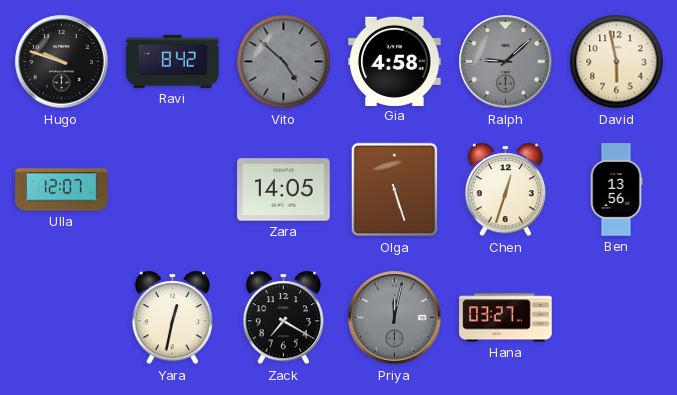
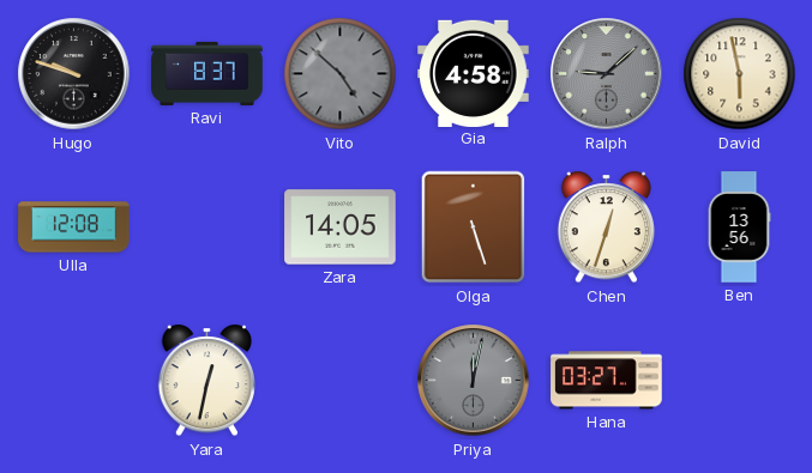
Ravi: 8:42 -> 8:37
Ulla: 12:07 -> 12:08
Zack: 7:20 -> none
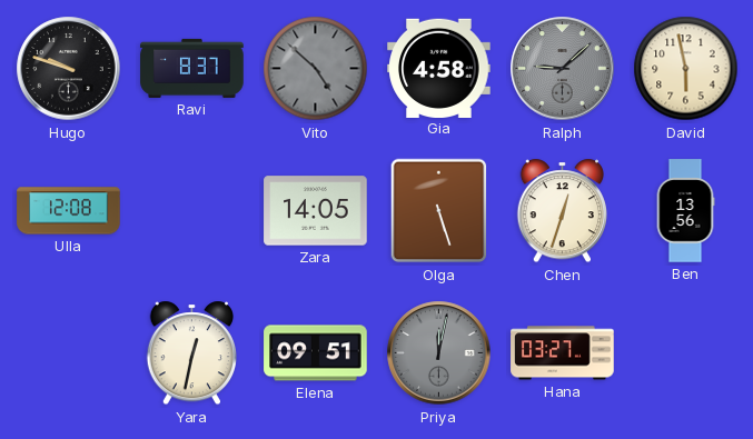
Elena: none -> 09:51
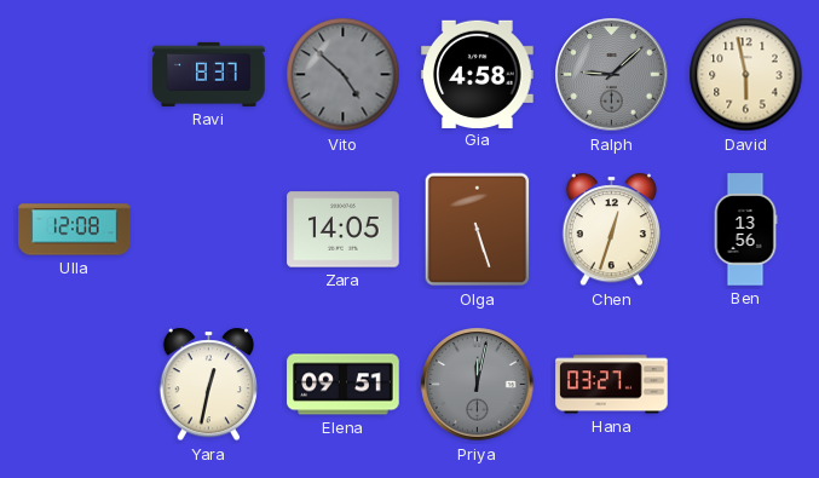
Hugo: 9:48 -> none
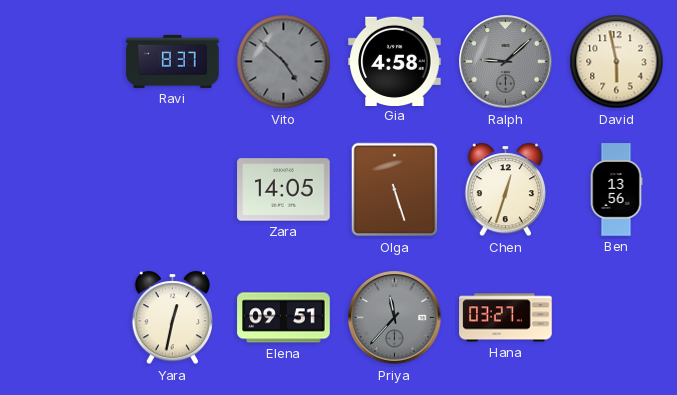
Ulla: 12:08 -> none
Priya: 12:02 -> 11:37
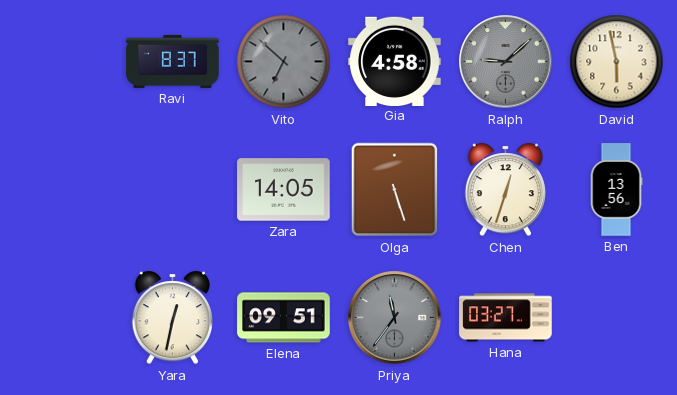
Vito: 4:52 -> 6:52
Priya: 11:37 -> 11:36
